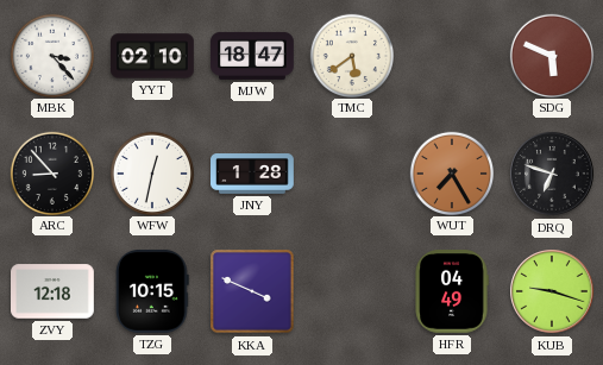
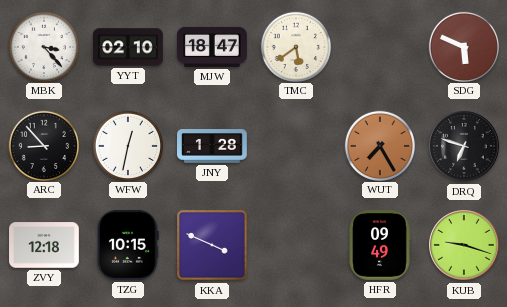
HFR: 04:49 -> 09:49
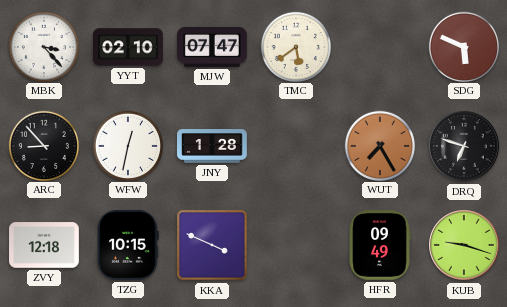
MJW: 18:47 -> 07:47
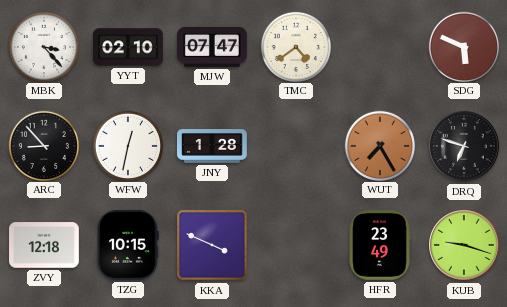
TMC: 5:39 -> 4:39
HFR: 09:49 -> 23:49
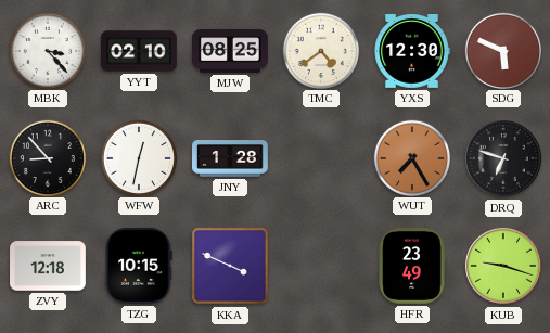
MJW: 07:47 -> 08:25
YXS: none -> 12:30
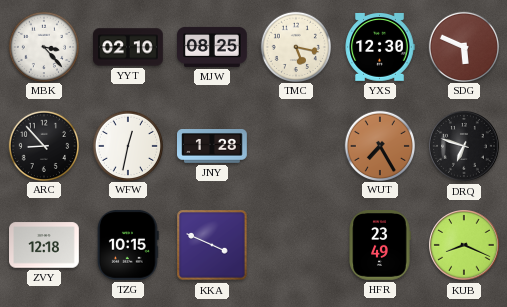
TMC: 4:39 -> 5:17
KUB: 9:18 -> 8:19
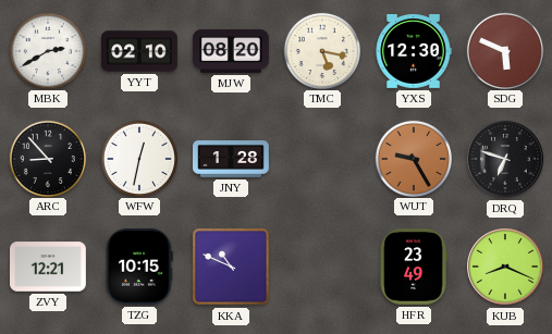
MBK: 3:23 -> 2:40
MJW: 08:25 -> 08:20
WUT: 7:25 -> 9:25
ZVY: 12:18 -> 12:21
KKA: 3:49 -> 10:49
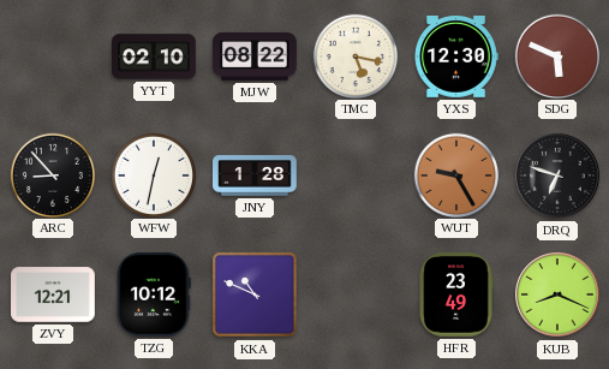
MBK: 2:40 -> none
MJW: 08:20 -> 08:22
TZG: 10:15 -> 10:12
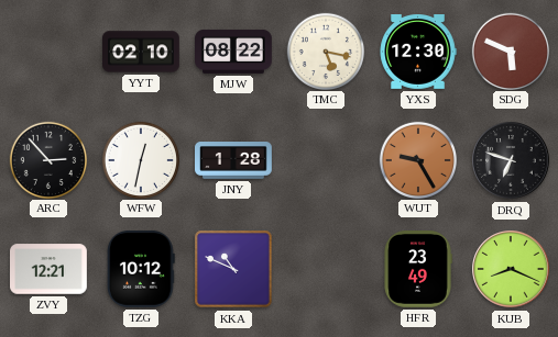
ARC: 8:53 -> 2:53
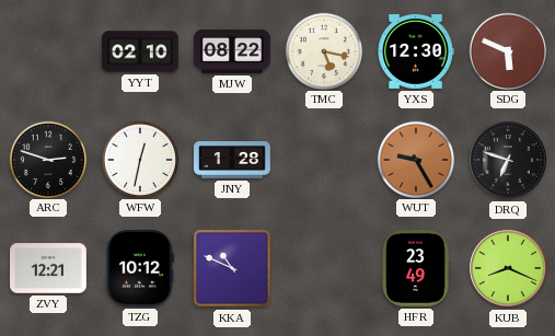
ARC: 2:53 -> 2:48
